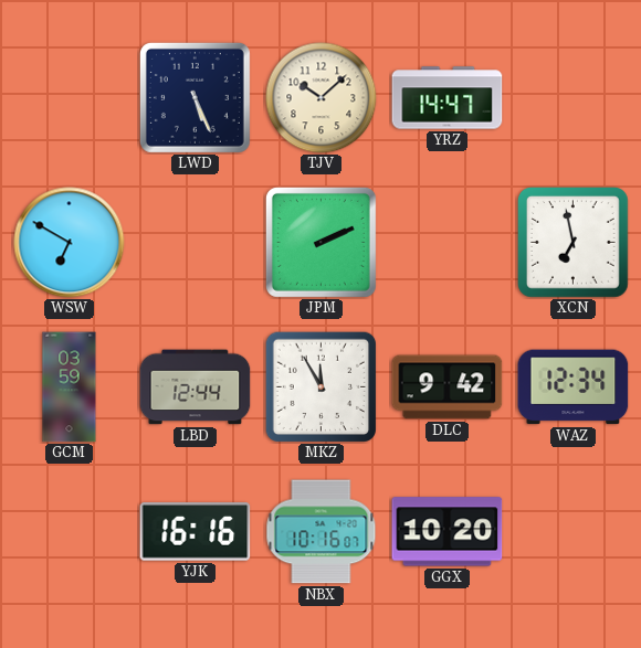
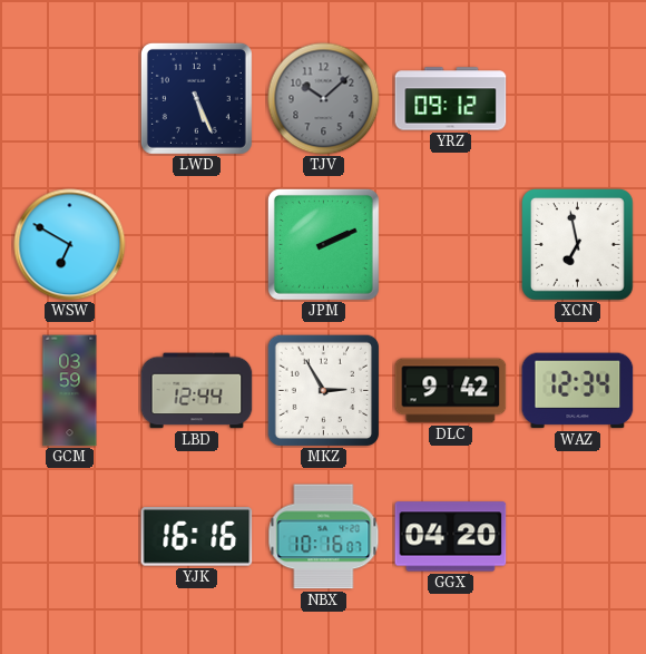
TJV dial: cream -> grey
YRZ: 14:47 -> 09:12
MKZ: 11:55 -> 2:55
GGX: 10:20 -> 04:20
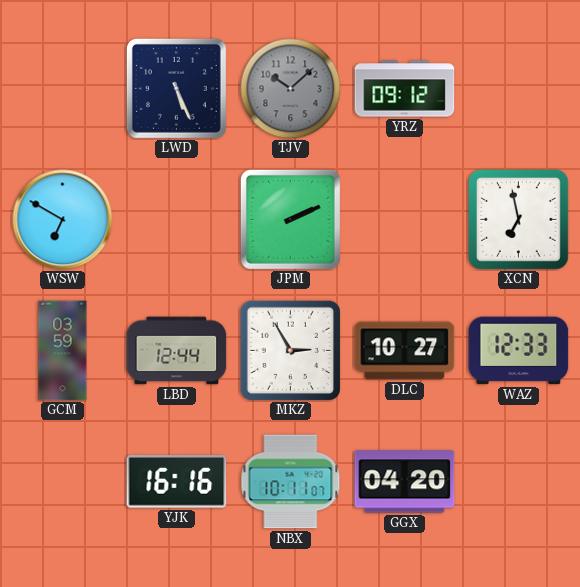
DLC: 9:42 -> 10:27
WAZ: 12:34 -> 12:33
NBX: 10:16 -> 10:11
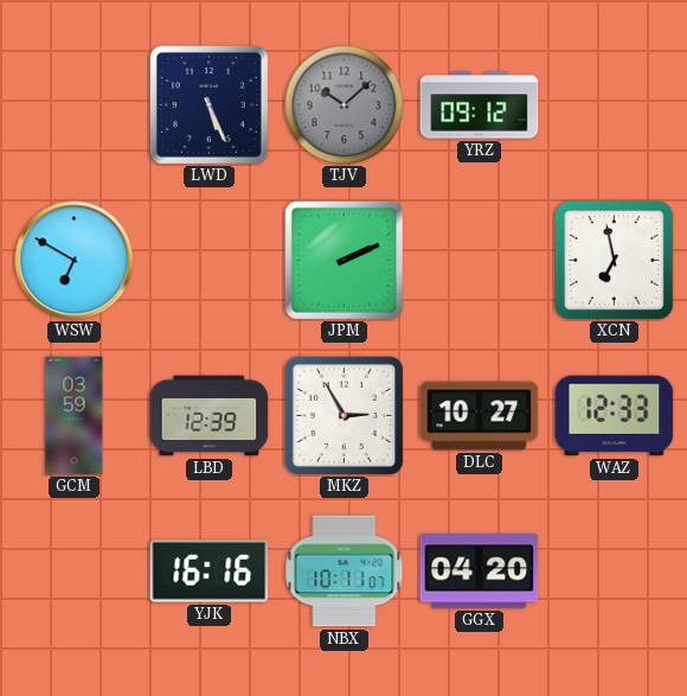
LBD: 12:44 -> 12:39
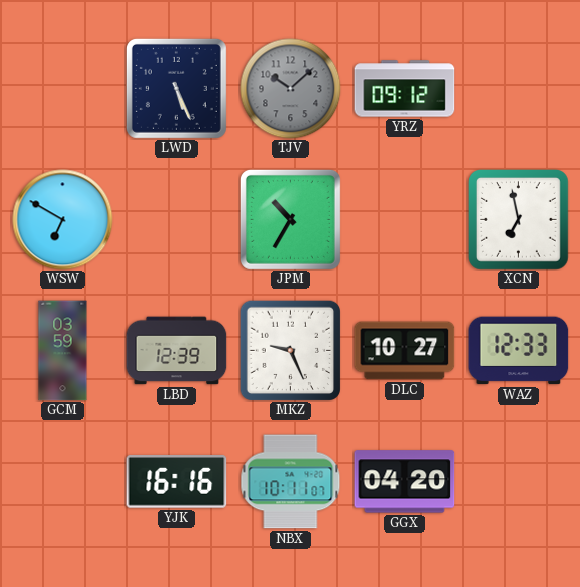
JPM: 2:11 -> 10:35
MKZ: 2:55 -> 9:26
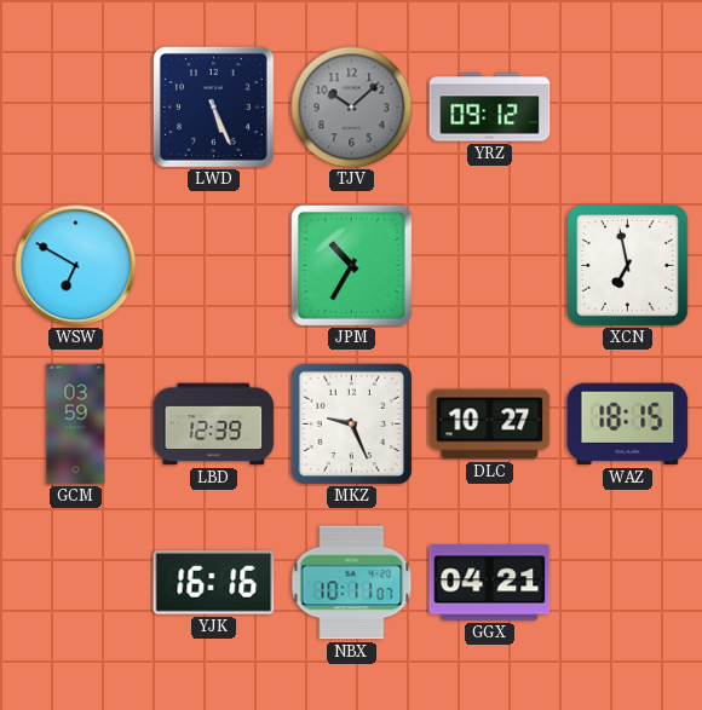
WAZ: 12:33 -> 18:15
GGX: 04:20 -> 04:21
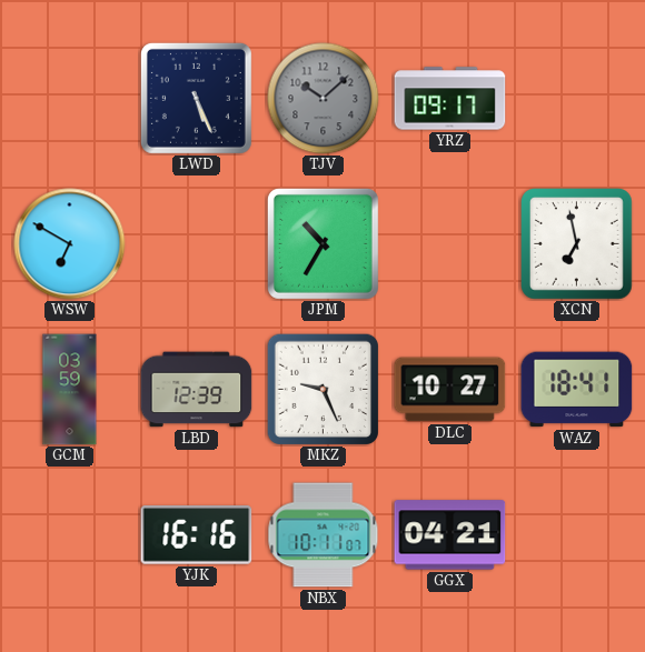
YRZ: 09:12 -> 09:17
WAZ: 18:15 -> 18:41
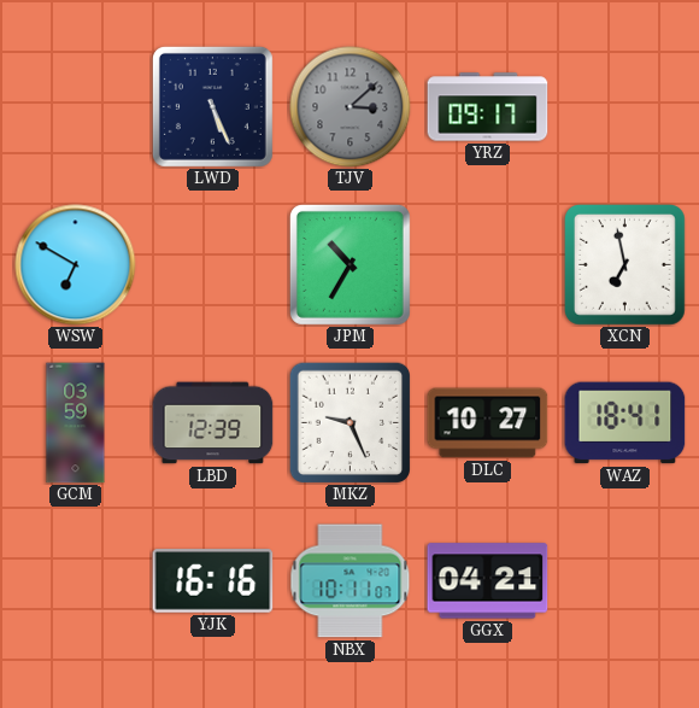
TJV: 10:08 -> 3:08
